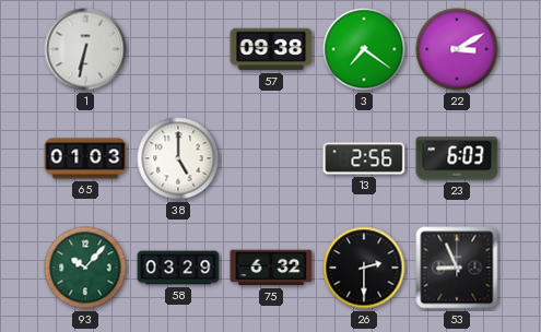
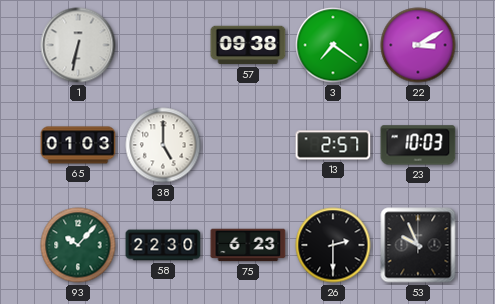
13: 2:56 -> 2:57
23: 6:03 -> 10:03
58: 03:29 -> 22:30
75: 6:32 -> 6:23
53: 8:56 -> 9:56
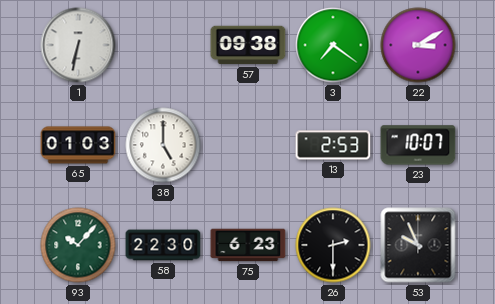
13: 2:57 -> 2:53
23: 10:03 -> 10:07
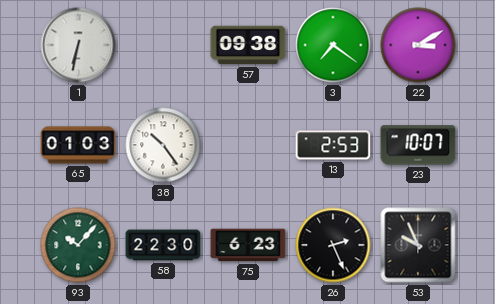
38: 5:00 -> 10:24
26: 2:30 -> 2:26
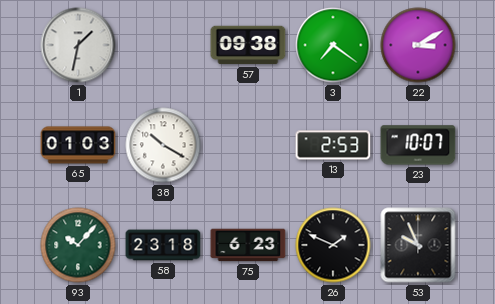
1: 6:32 -> 1:32
38: 10:24 -> 10:20
58: 22:30 -> 23:18
26: 2:26 -> 1:49
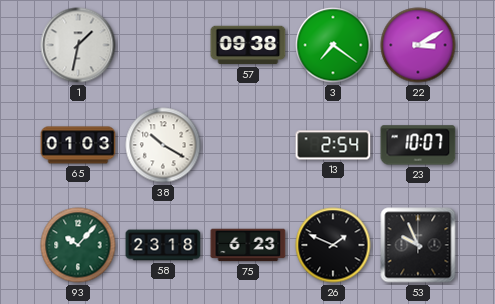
13: 2:53 -> 2:54
